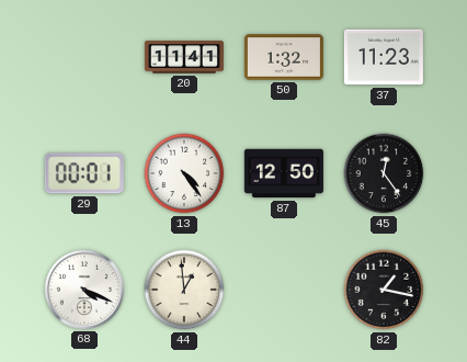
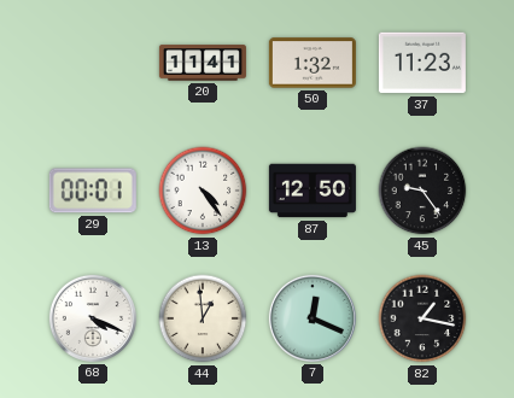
45: 12:24 -> 9:24
7: none -> 12:19
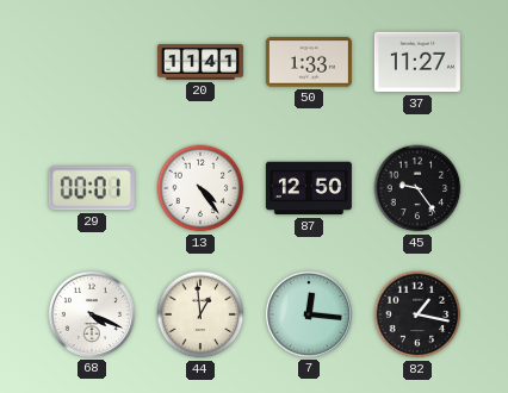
50: 1:32 -> 1:33
37: 11:23 -> 11:27
7: 12:19 -> 12:16
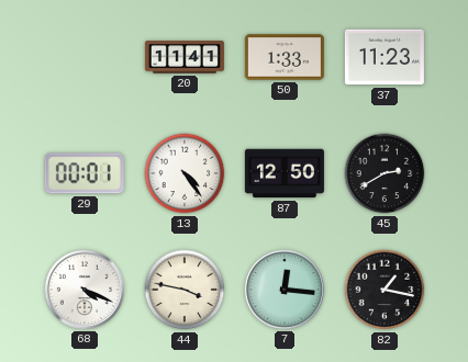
37: 11:27 -> 11:23
45: 9:24 -> 2:40
44: 12:59 -> 3:47
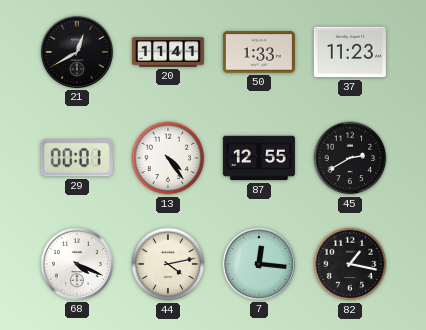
21: none -> 12:40
87: 12:50 -> 12:55
44: 3:47 -> 4:13
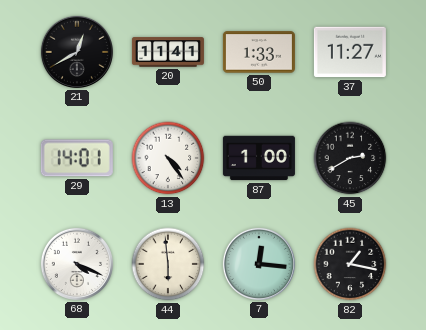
37: 11:23 -> 11:27
29: 00:01 -> 14:01
87: 12:55 -> 1:00
44: 4:13 -> 5:59
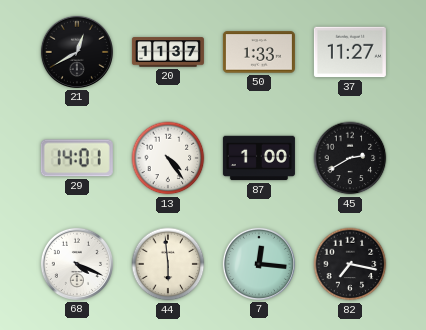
20: 11:41 -> 11:37
82: 1:17 -> 7:17
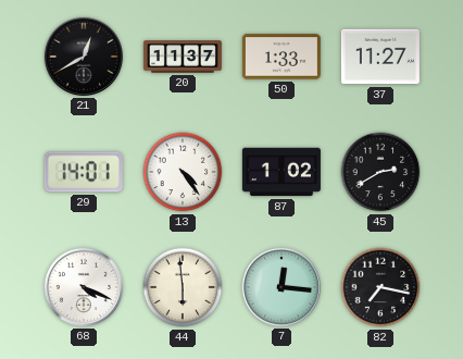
87: 1:00 -> 1:02
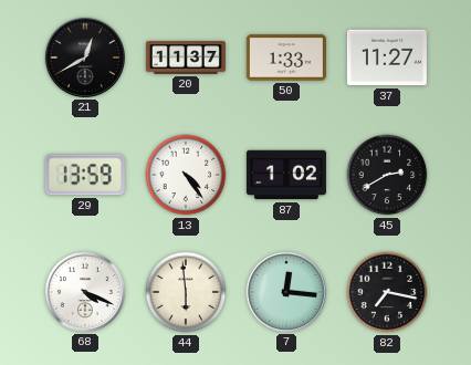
29: 14:01 -> 13:59
